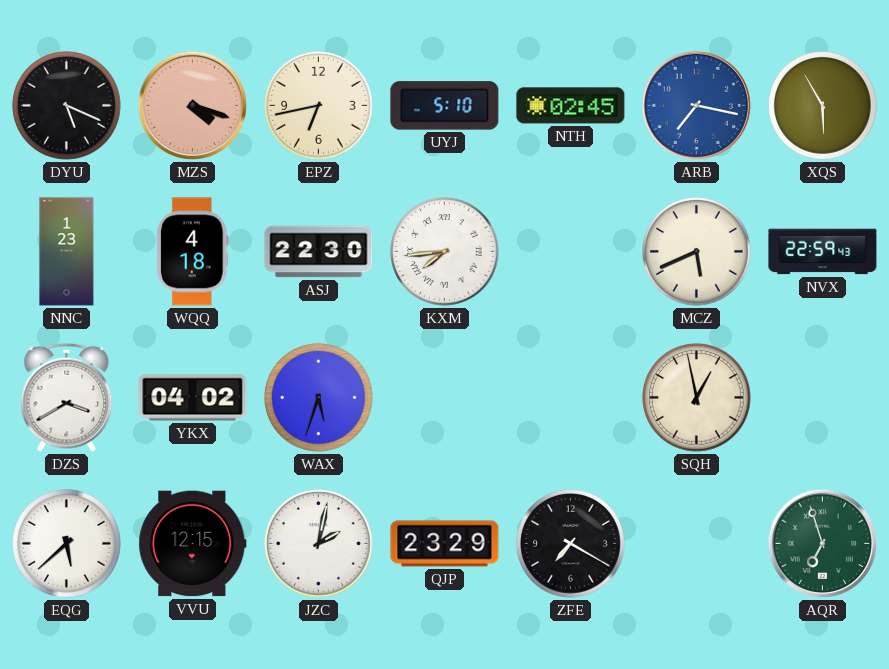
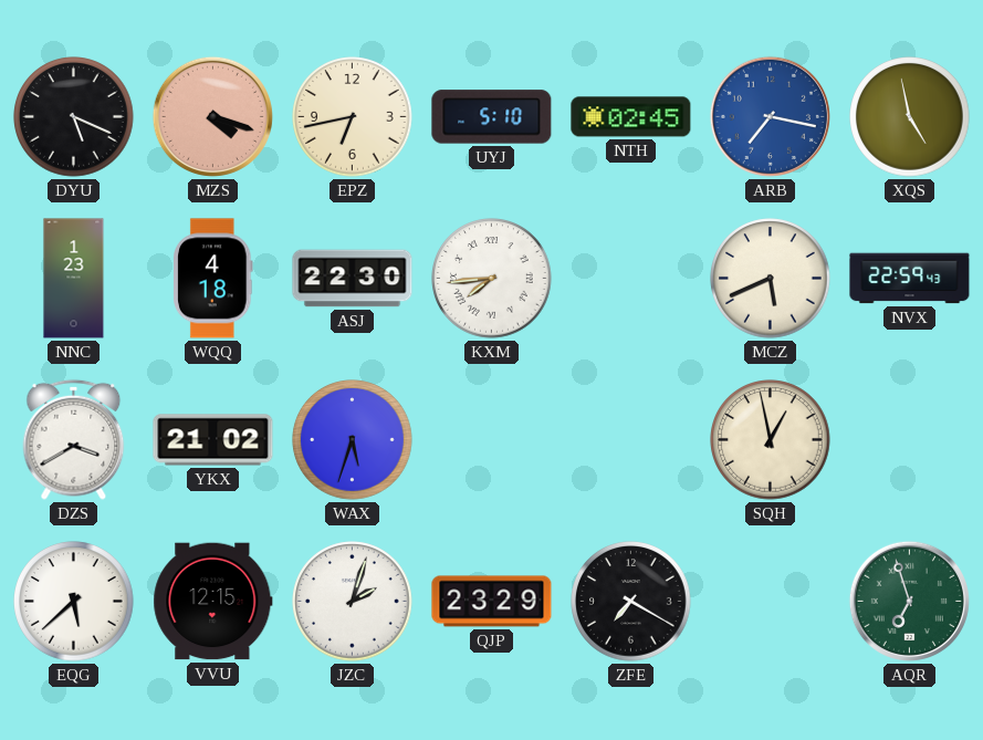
XQS: 5:55 -> 4:58
YKX: 04:02 -> 21:02
JZC: 2:02 -> 2:03
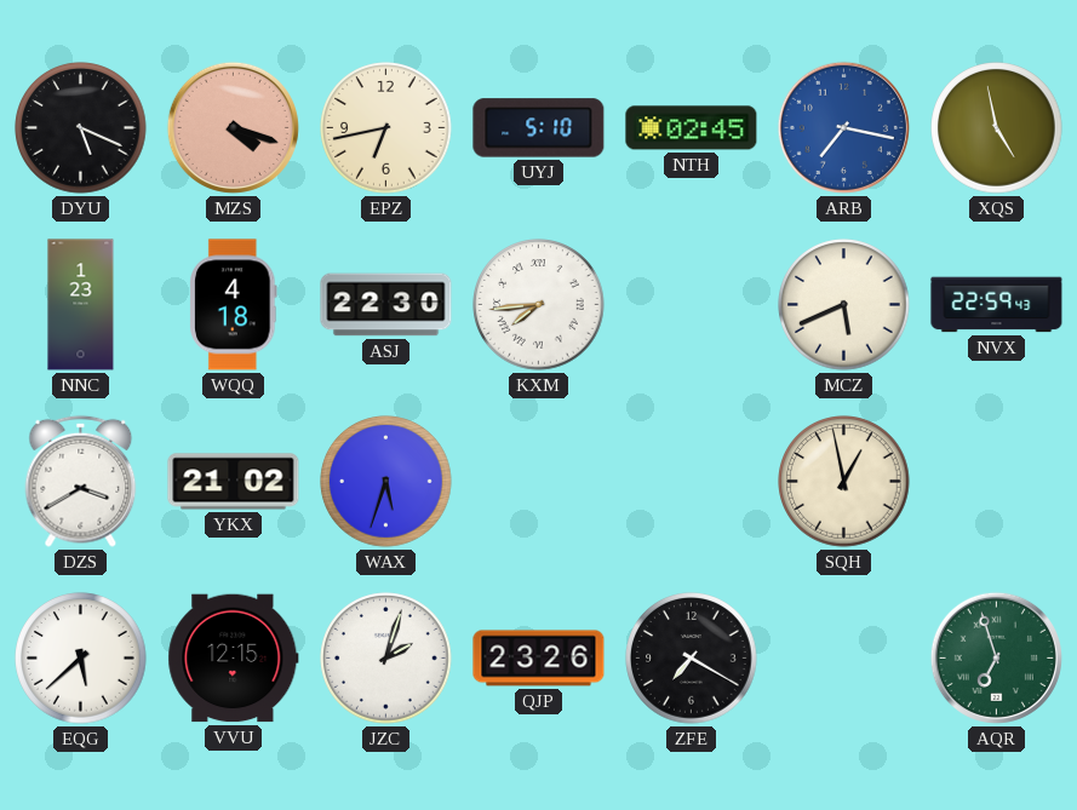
QJP: 23:29 -> 23:26
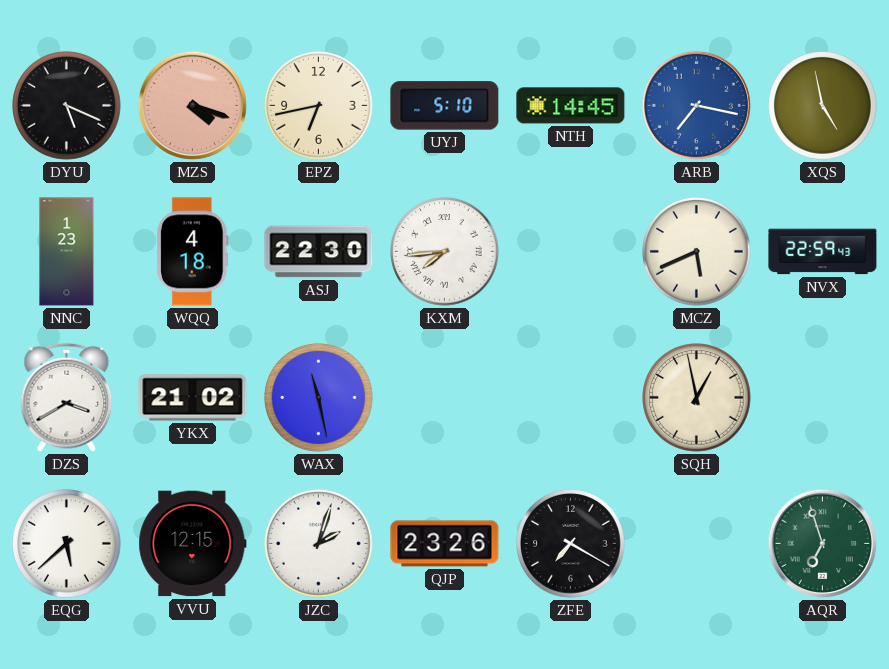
NTH: 02:45 -> 14:45
WAX: 5:33 -> 11:28
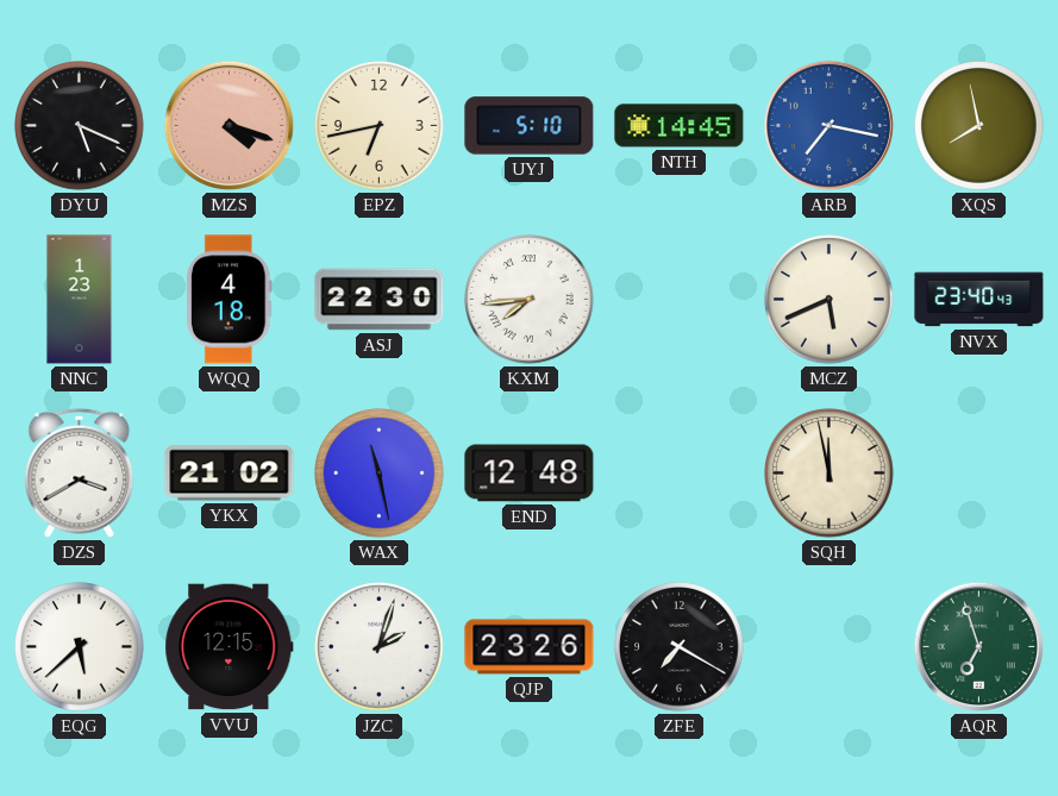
XQS: 4:58 -> 7:58
NVX: 22:59 -> 23:40
END: none -> 12:48
SQH: 12:58 -> 11:58
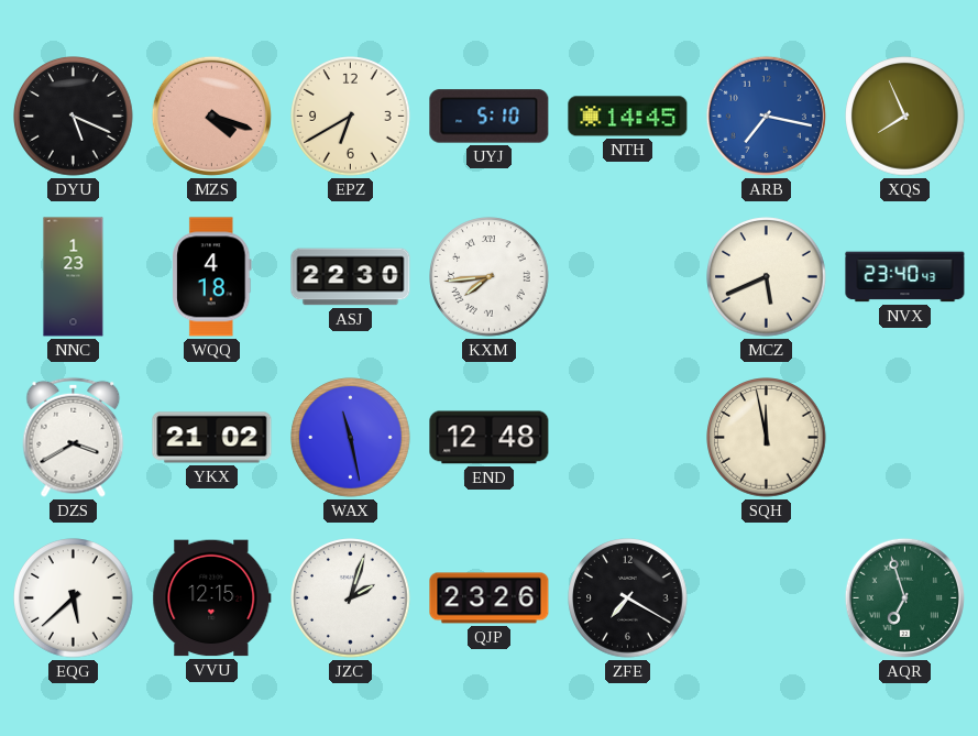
EPZ: 6:43 -> 6:40
XQS: 7:58 -> 7:56
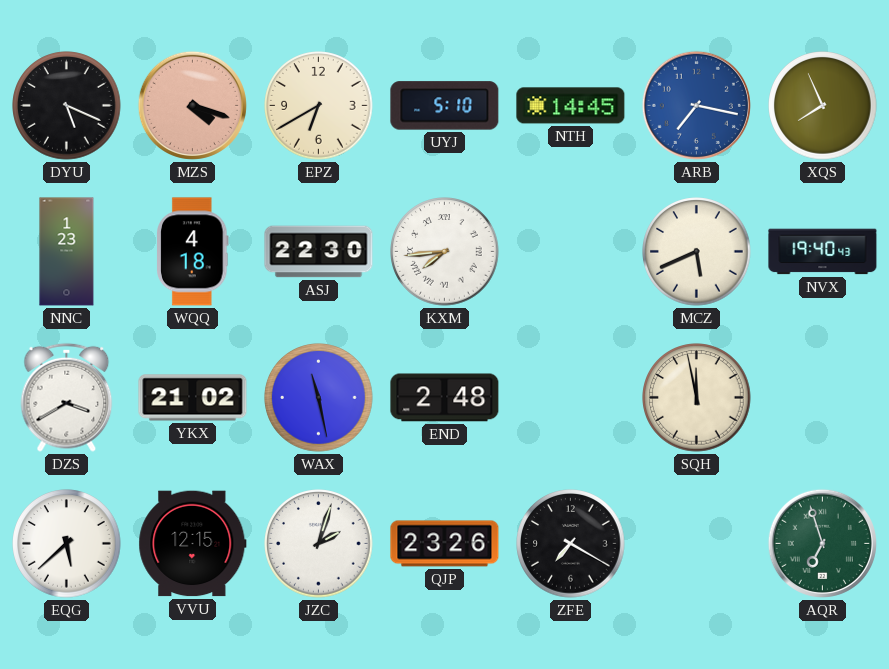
NVX: 23:40 -> 19:40
END: 12:48 -> 2:48
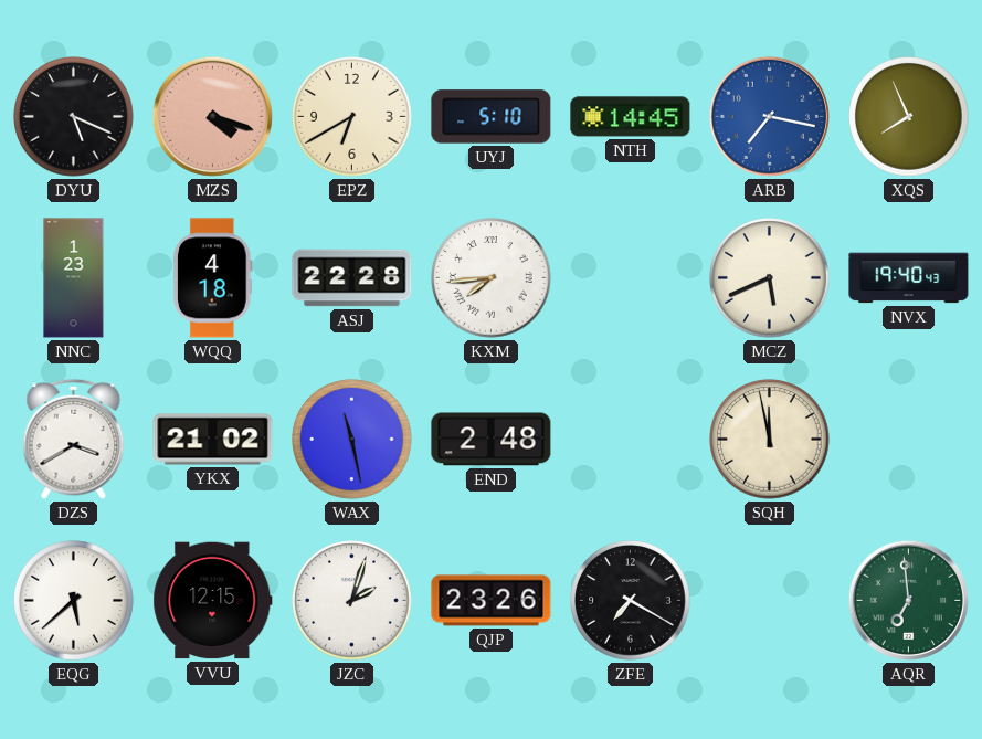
ASJ: 22:30 -> 22:28
AQR: 6:57 -> 6:59
